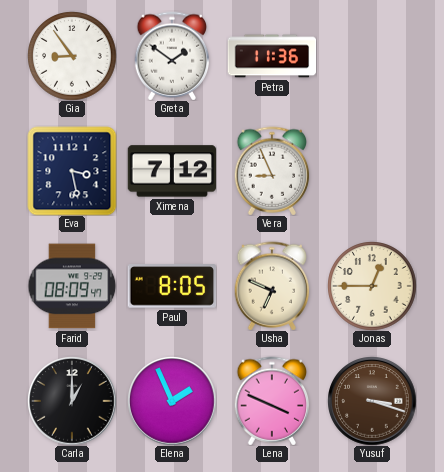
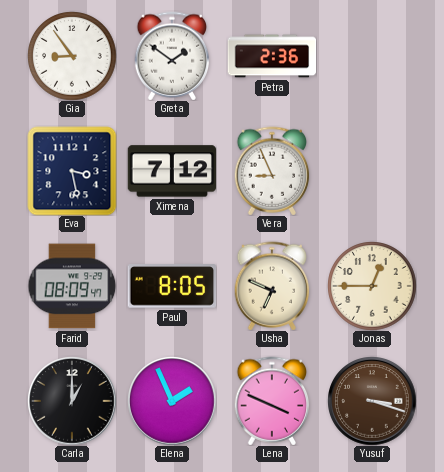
Petra: 11:36 -> 2:36
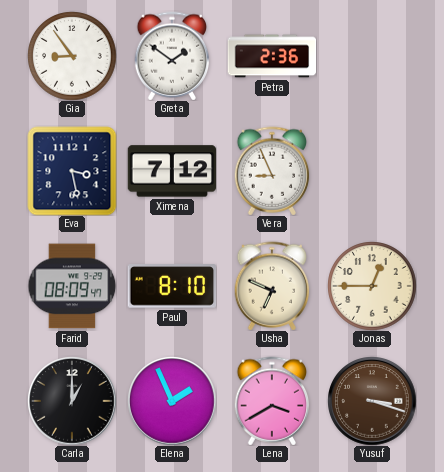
Paul: 8:05 -> 8:10
Lena: 3:49 -> 3:40
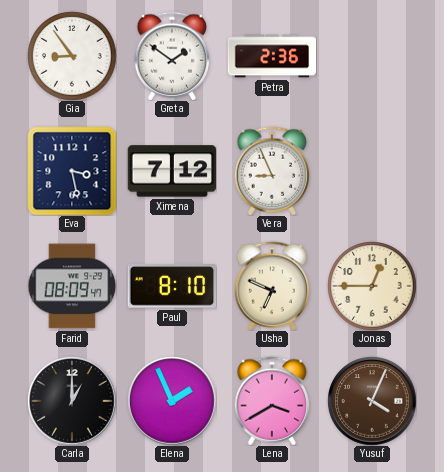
Yusuf: 3:18 -> 4:04
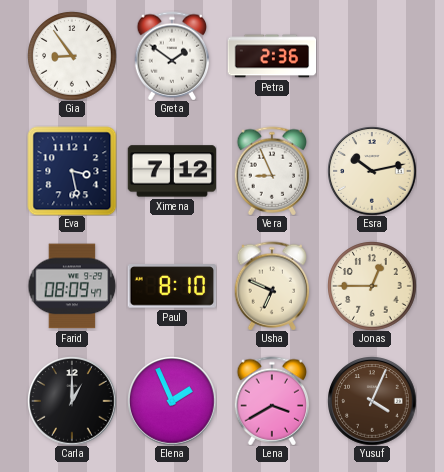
Esra: none -> 10:13
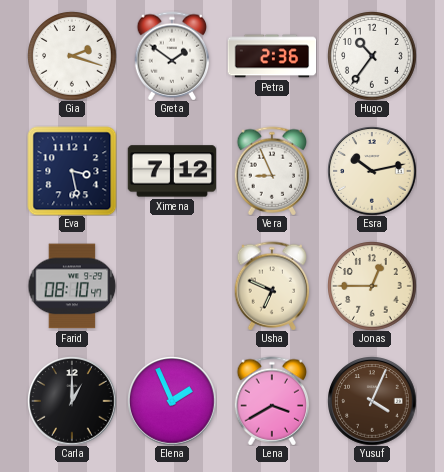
Gia: 8:54 -> 2:18
Hugo: none -> 10:36
Farid: 08:09 -> 08:10
Paul: 8:10 -> none
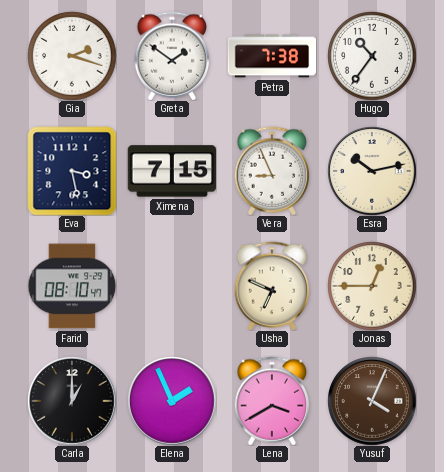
Petra: 2:36 -> 7:38
Ximena: 7:12 -> 7:15
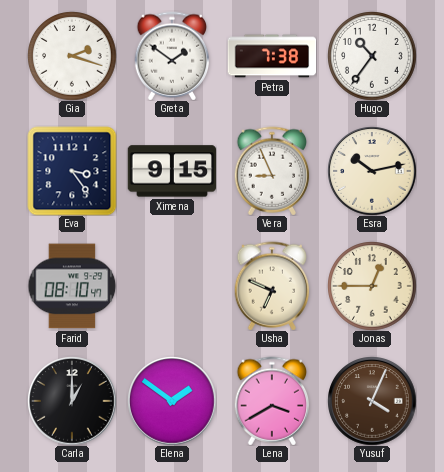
Eva: 3:28 -> 3:24
Ximena: 7:15 -> 9:15
Elena: 1:56 -> 1:51
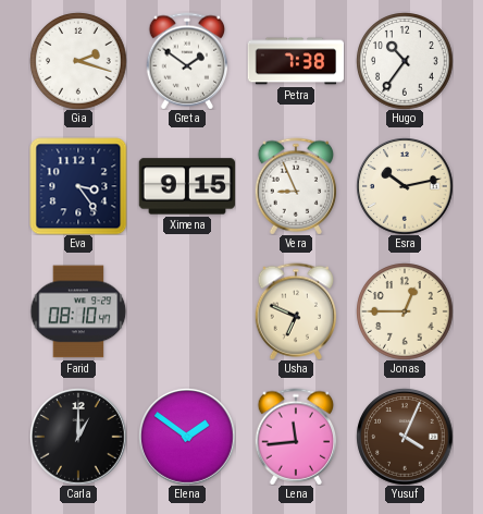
Lena: 3:40 -> 11:44
